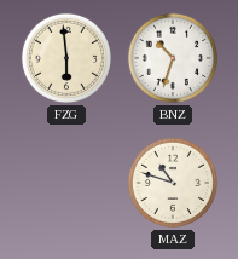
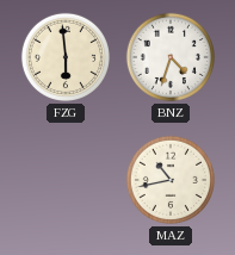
BNZ: 10:33 -> 4:33
MAZ: 10:48 -> 10:43
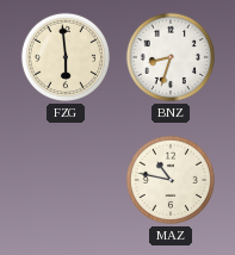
BNZ: 4:33 -> 8:33
MAZ: 10:43 -> 10:47
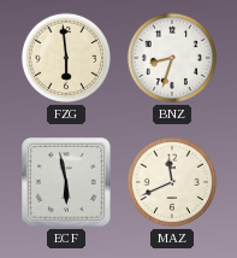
ECF: none -> 5:58
MAZ: 10:47 -> 11:41
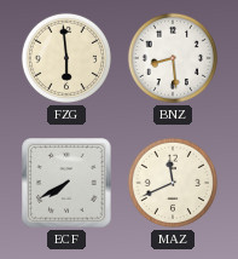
BNZ: 8:33 -> 8:29
ECF: 5:58 -> 7:40
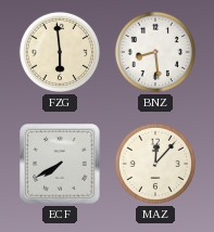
MAZ: 11:41 -> 12:07
